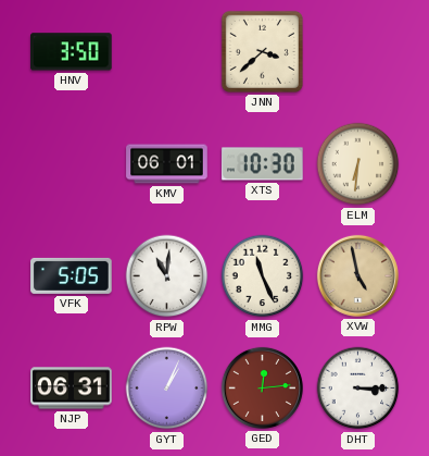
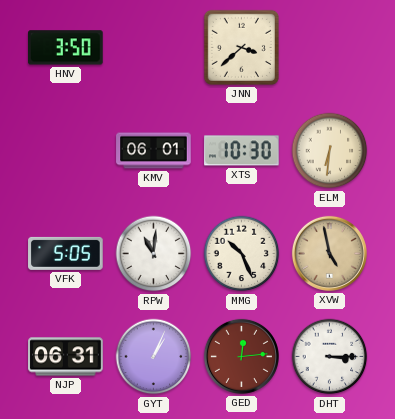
MMG: 11:26 -> 10:26
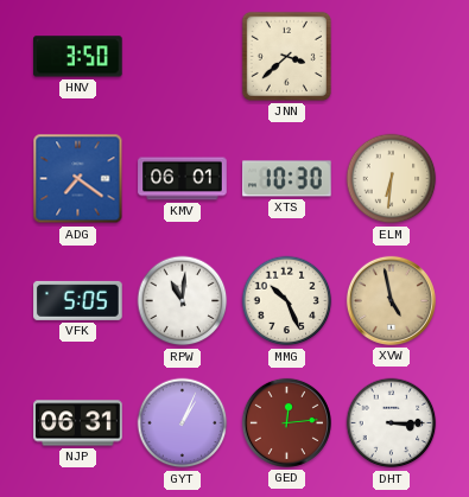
ADG: none -> 7:21
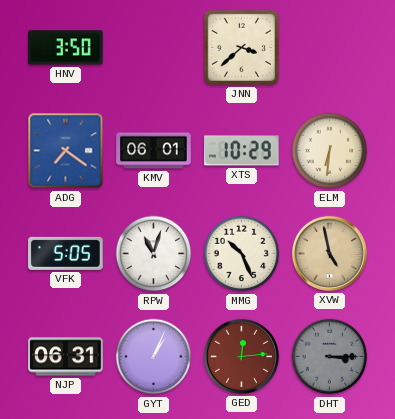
XTS: 10:30 -> 10:29
RPW: 11:01 -> 11:03
DHT dial: white -> grey
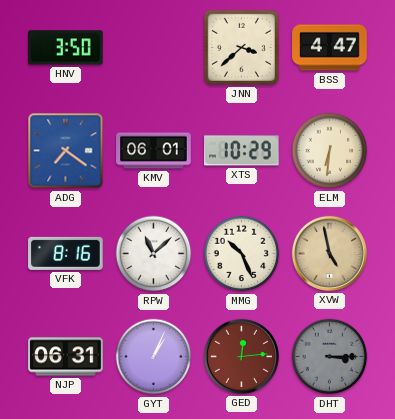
BSS: none -> 4:47
VFK: 5:05 -> 8:16
RPW: 11:03 -> 11:08
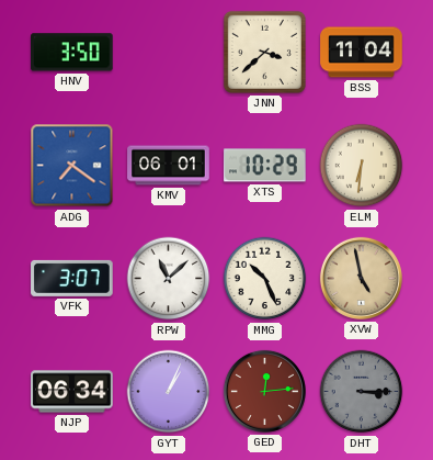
BSS: 4:47 -> 11:04
VFK: 8:16 -> 3:07
NJP: 06:31 -> 06:34
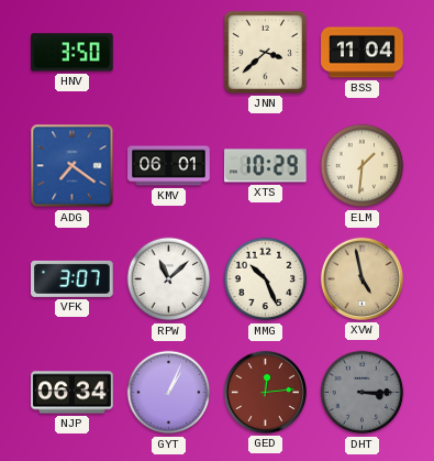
ELM: 6:31 -> 1:31
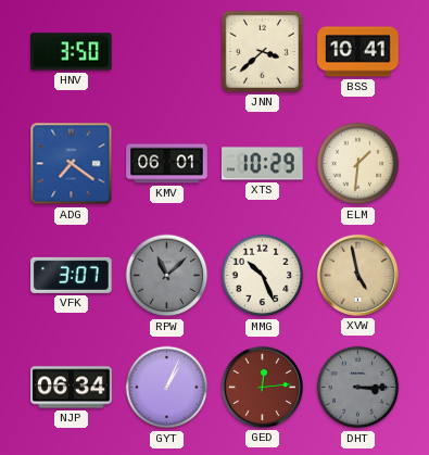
BSS: 11:04 -> 10:41
RPW dial: white -> grey
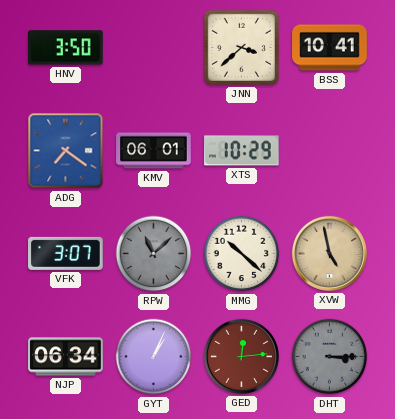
ELM: 1:31 -> none
MMG: 10:26 -> 10:22
